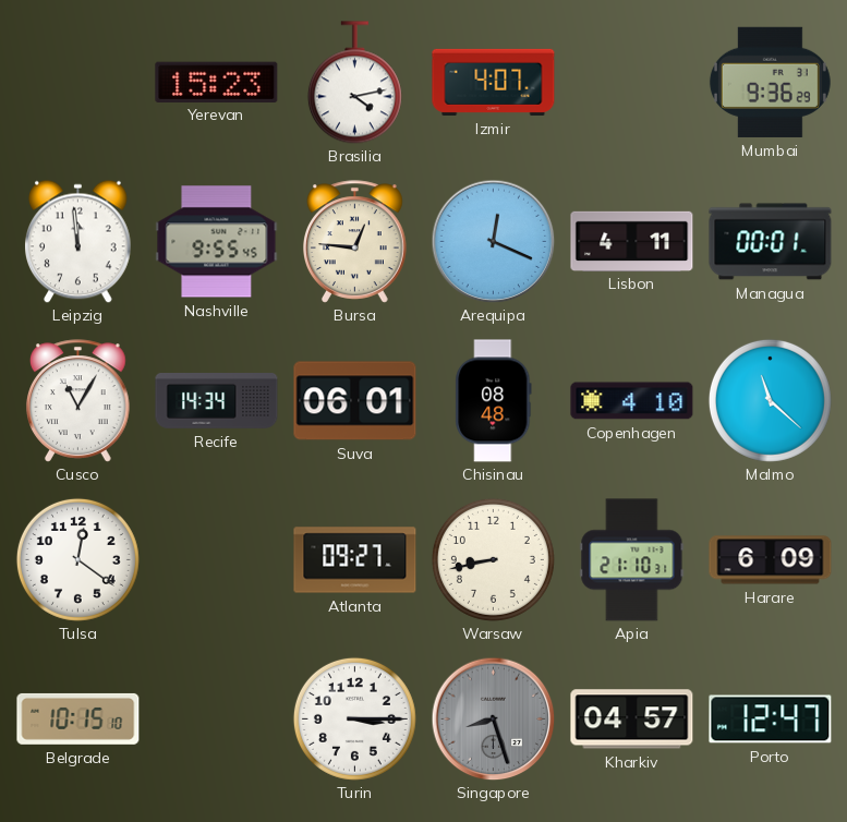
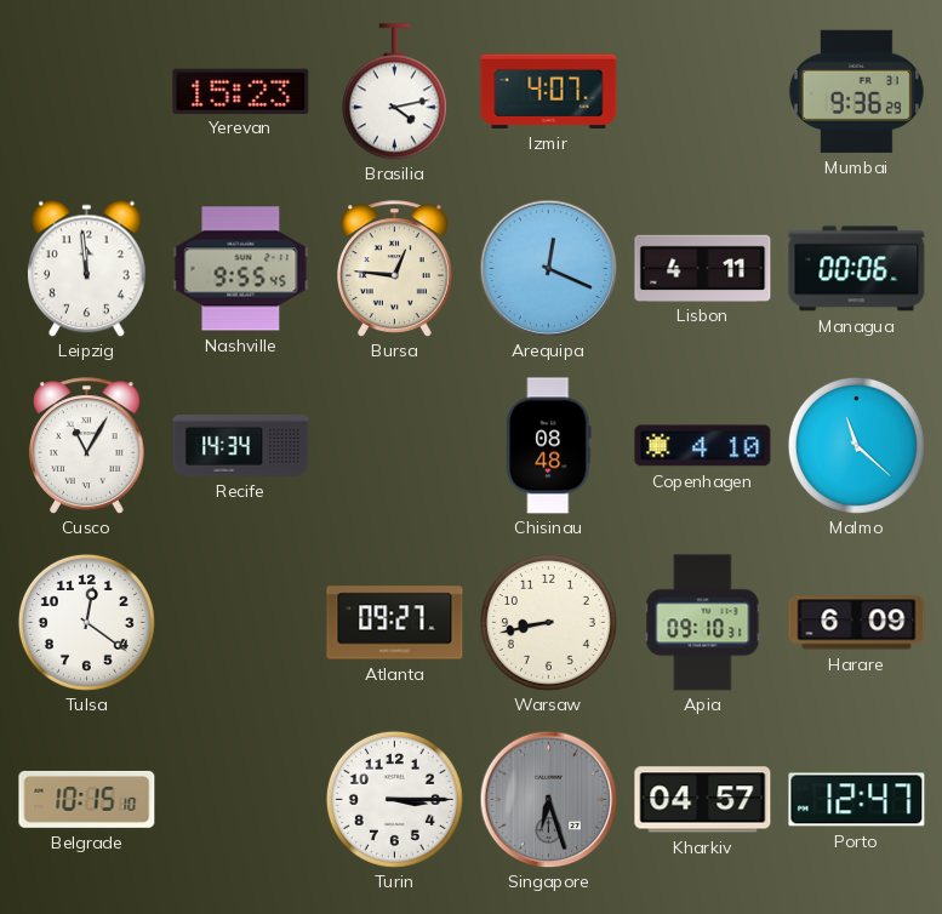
Managua: 00:01 -> 00:06
Suva: 06:01 -> none
Apia: 21:10 -> 09:10
Singapore: 8:27 -> 6:27
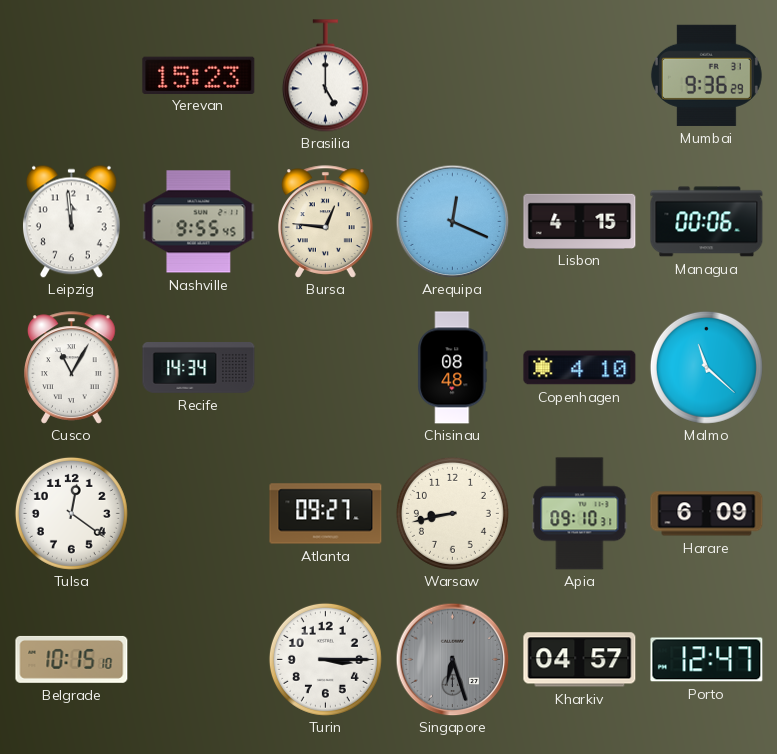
Brasilia: 4:13 -> 5:00
Izmir: 4:07 -> none
Lisbon: 4:11 -> 4:15
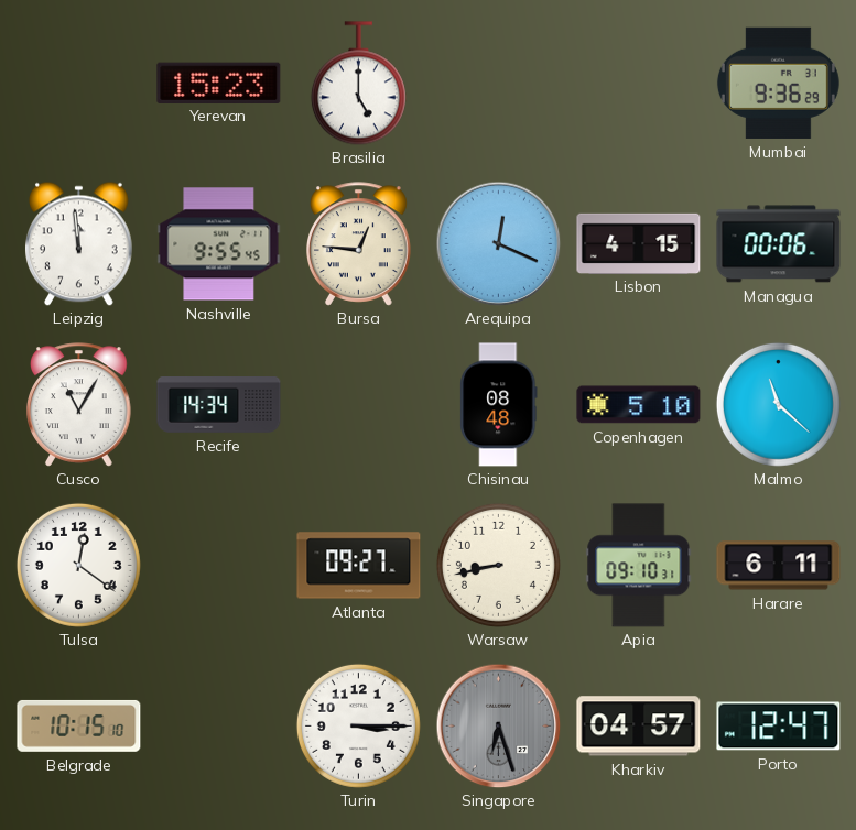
Copenhagen: 4:10 -> 5:10
Harare: 6:09 -> 6:11
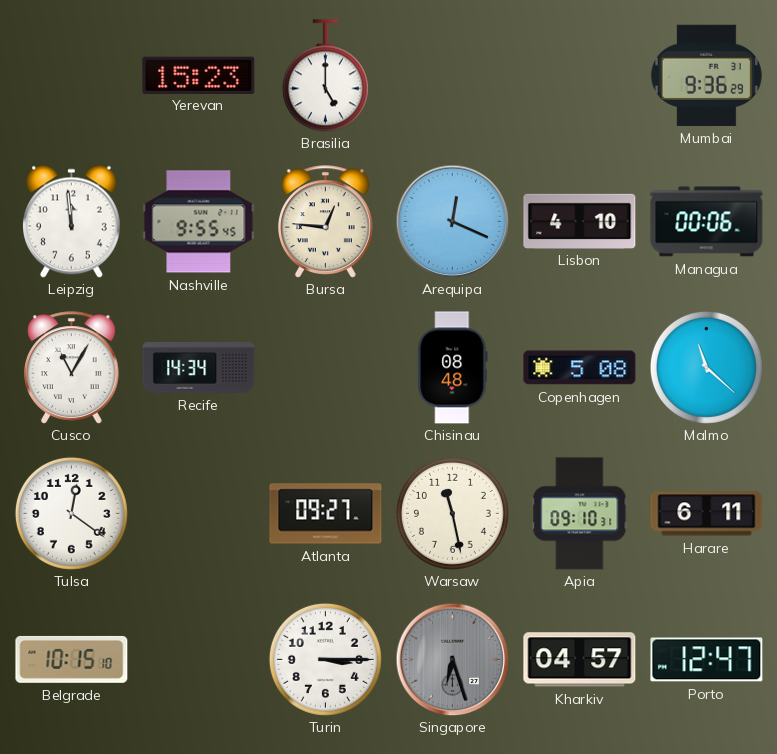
Lisbon: 4:15 -> 4:10
Copenhagen: 5:10 -> 5:08
Warsaw: 8:43 -> 11:28
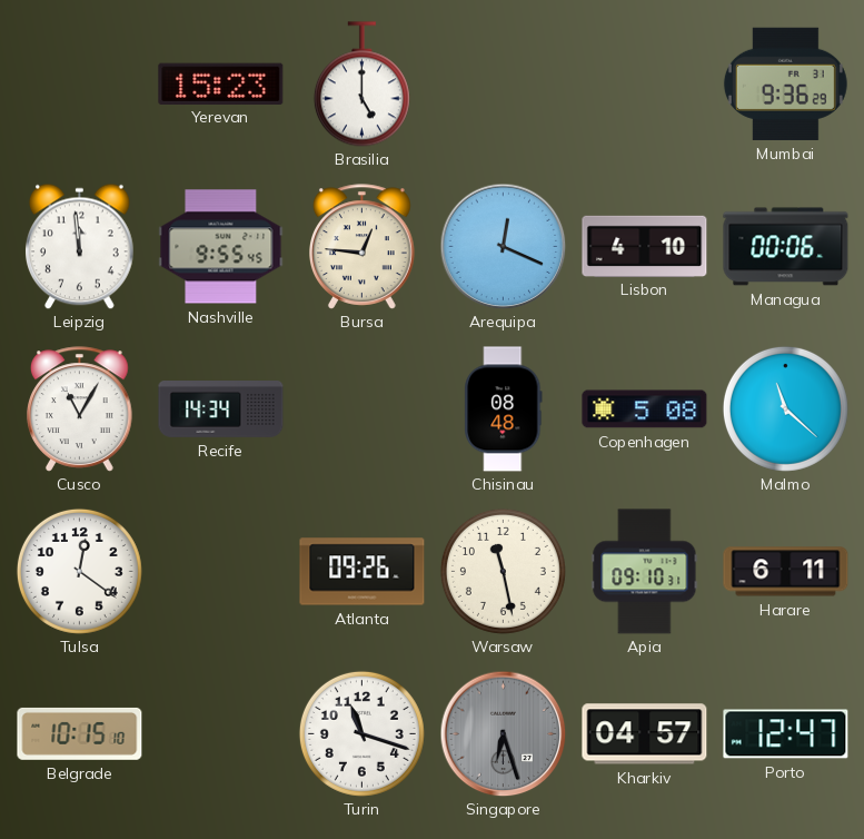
Atlanta: 09:27 -> 09:26
Turin: 3:15 -> 11:18
